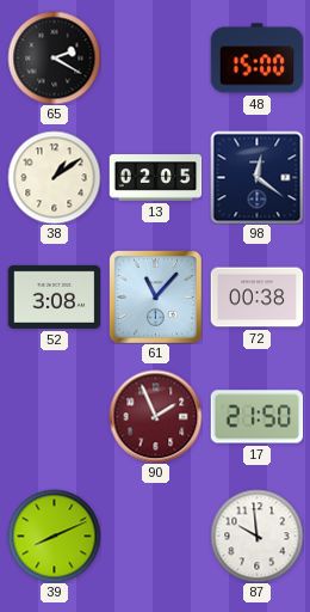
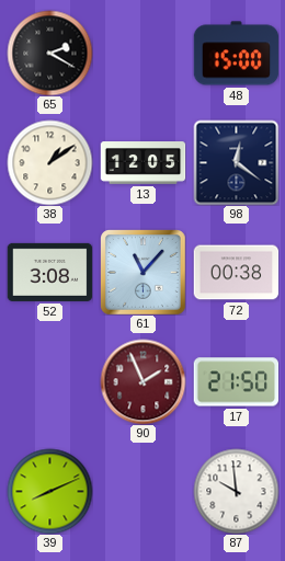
13: 02:05 -> 12:05
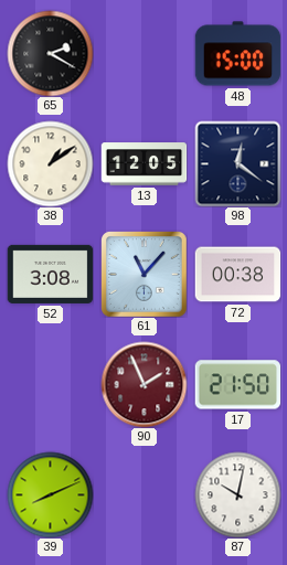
87: 9:59 -> 10:02
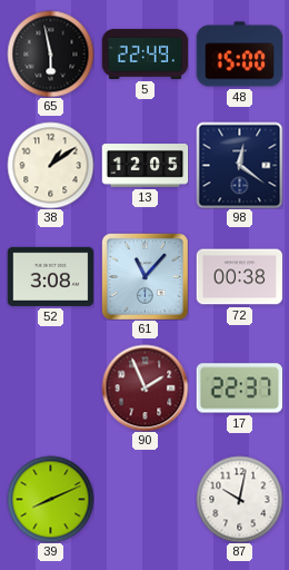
65: 2:20 -> 5:58
5: none -> 22:49
17: 21:50 -> 22:37
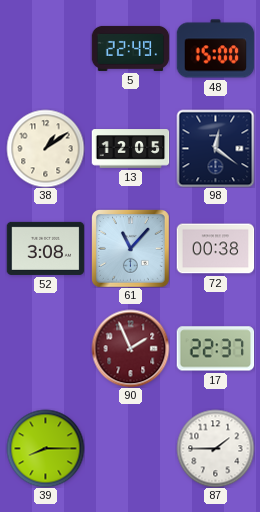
65: 5:58 -> none
39: 8:11 -> 8:15
87: 10:02 -> 1:45
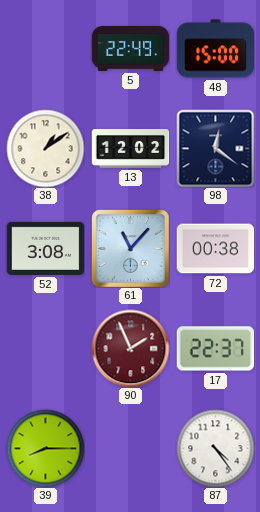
13: 12:05 -> 12:02
87: 1:45 -> 4:24
